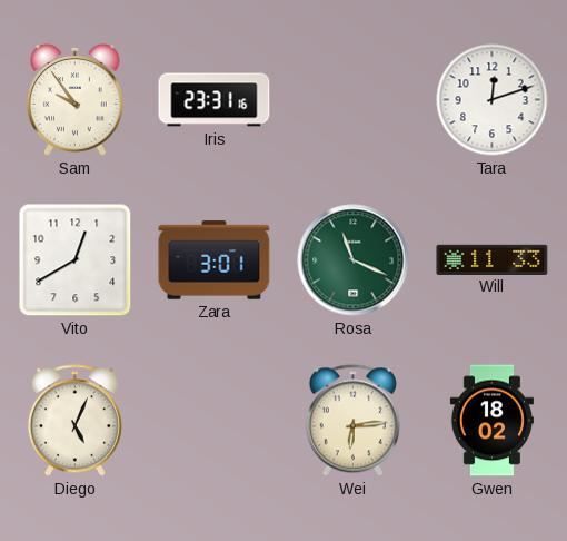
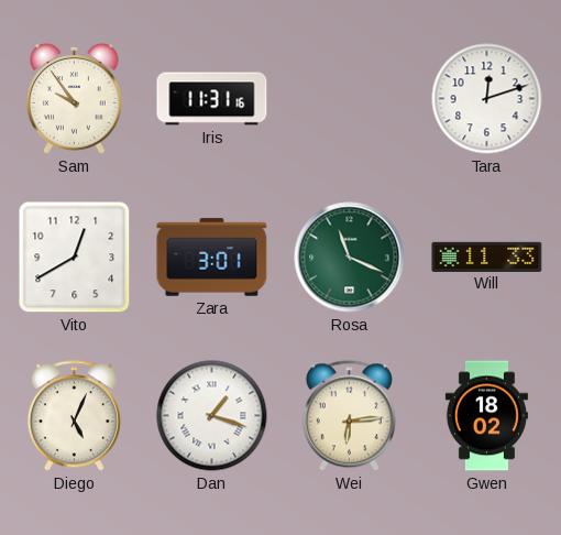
Iris: 23:31 -> 11:31
Dan: none -> 1:18
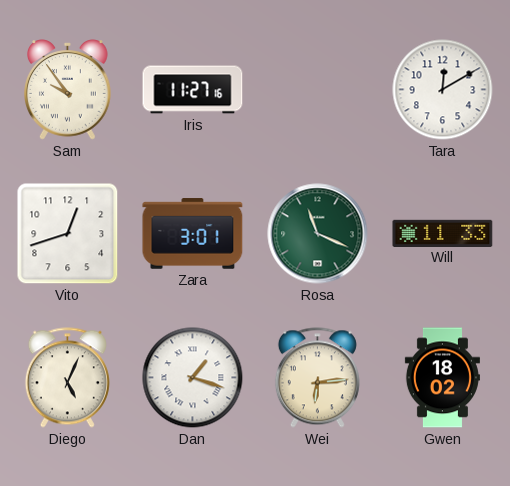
Iris: 11:31 -> 11:27
Tara: 12:12 -> 12:10
Vito: 12:40 -> 12:42
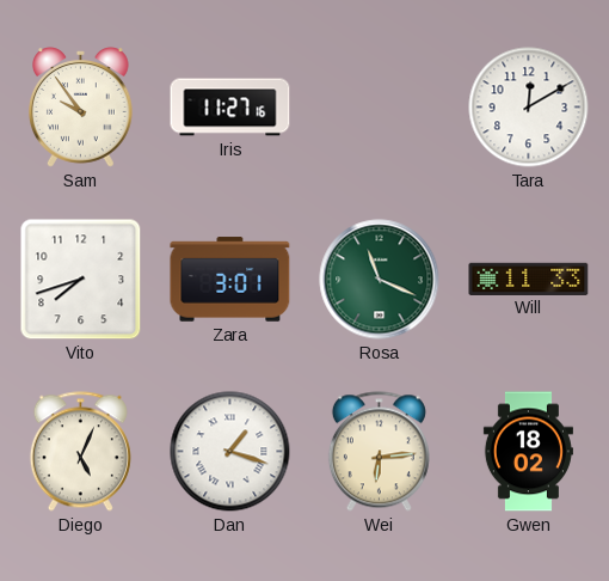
Vito: 12:42 -> 7:42
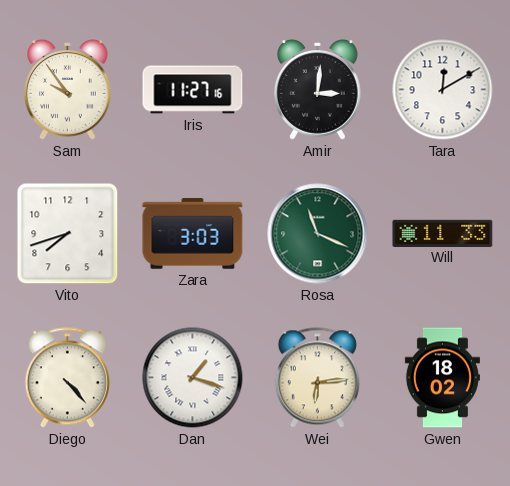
Amir: none -> 3:01
Zara: 3:01 -> 3:03
Diego: 5:04 -> 4:23
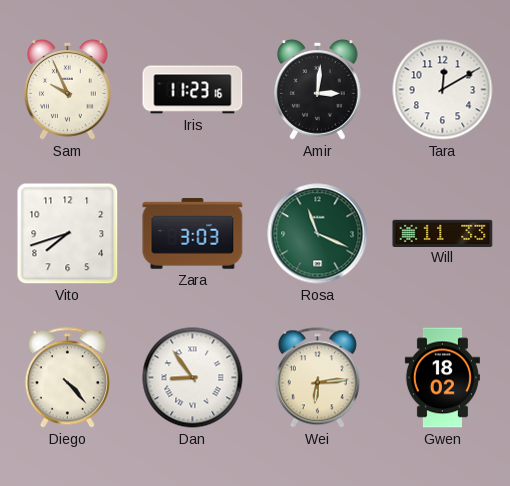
Sam: 9:54 -> 9:56
Iris: 11:27 -> 11:23
Dan: 1:18 -> 8:54
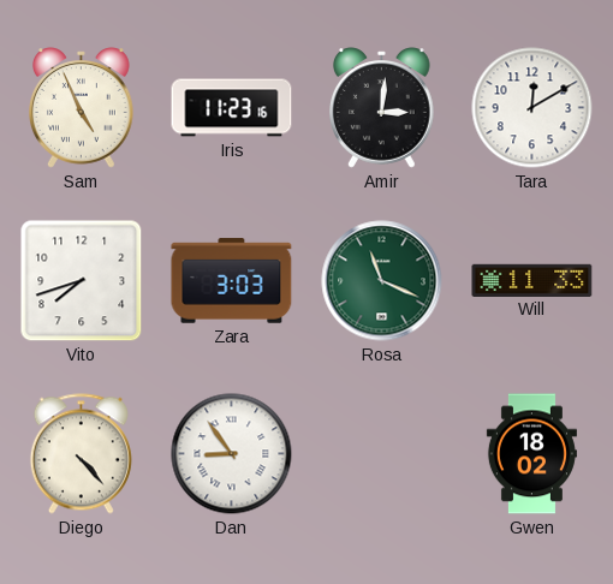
Sam: 9:56 -> 4:56
Wei: 6:14 -> none
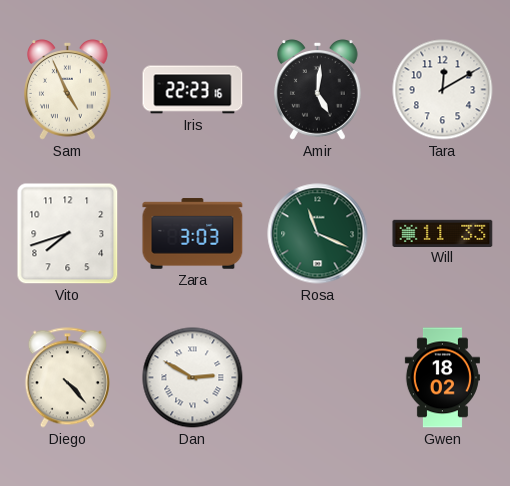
Iris: 11:23 -> 22:23
Amir: 3:01 -> 5:01
Dan: 8:54 -> 2:50
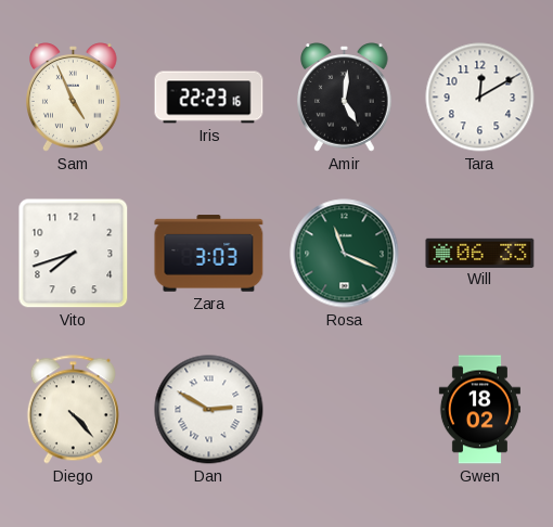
Will: 11:33 -> 06:33
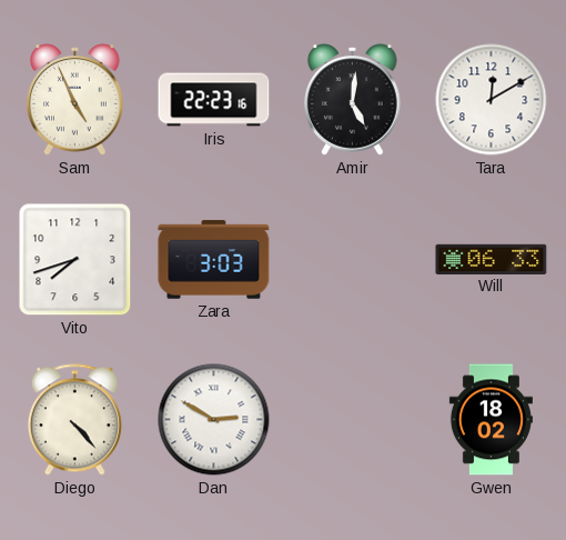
Rosa: 11:19 -> none
